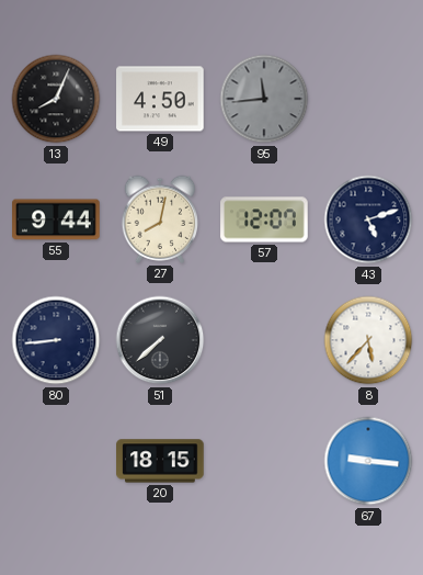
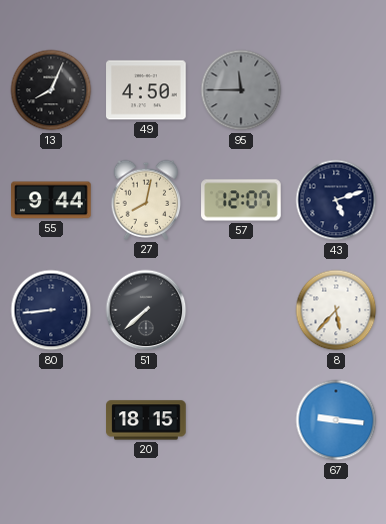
95: 11:44 -> 11:45
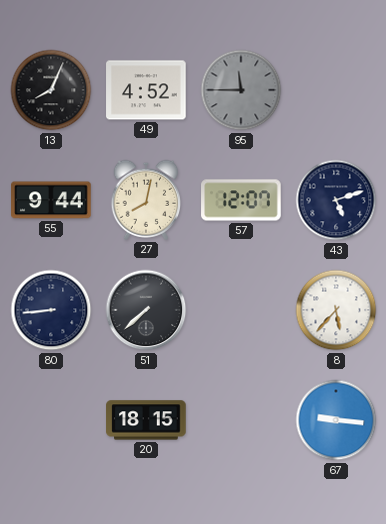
49: 4:50 -> 4:52
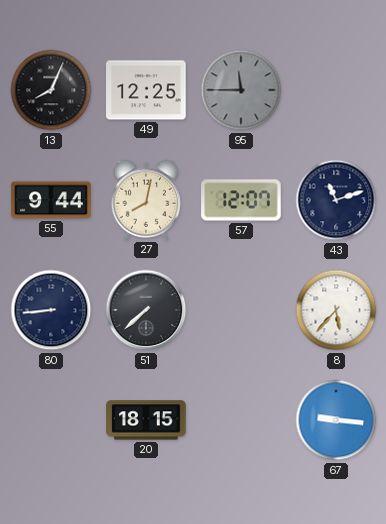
49: 4:52 -> 12:25
43: 5:12 -> 11:12
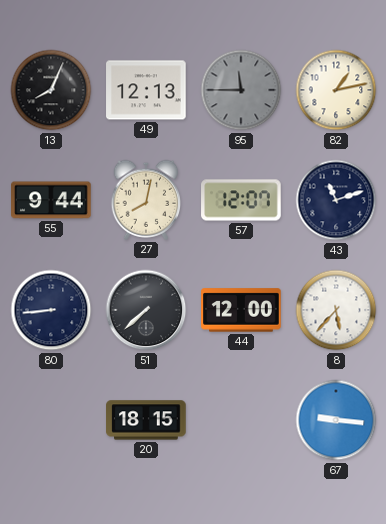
49: 12:25 -> 12:13
82: none -> 1:13
44: none -> 12:00
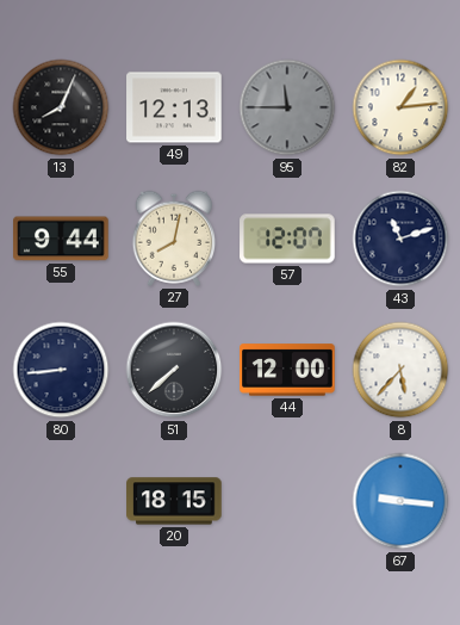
82: 1:13 -> 1:14
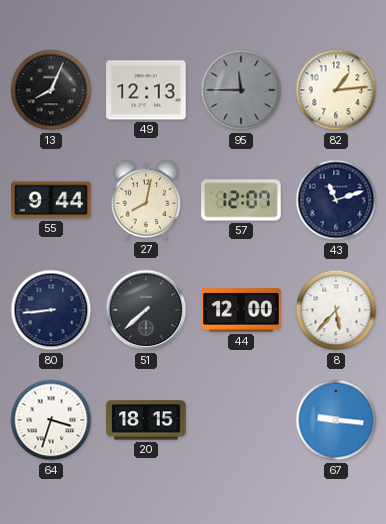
64: none -> 3:33
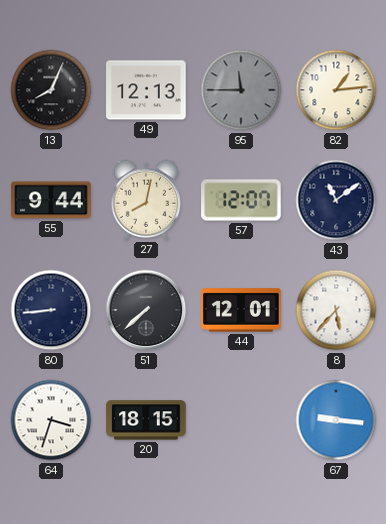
43: 11:12 -> 11:09
44: 12:00 -> 12:01
